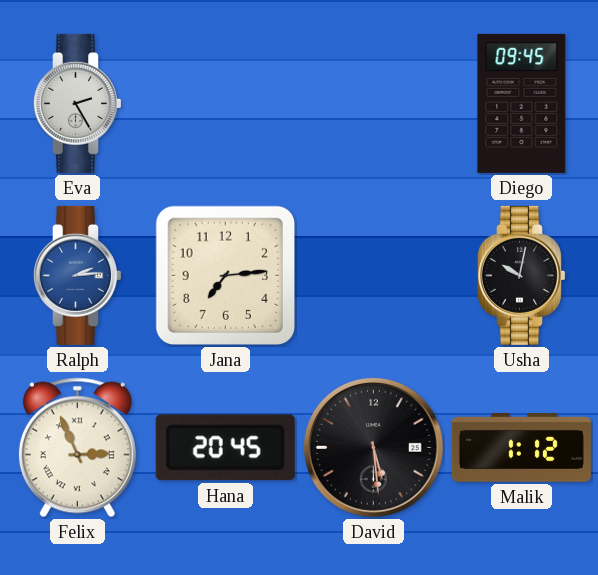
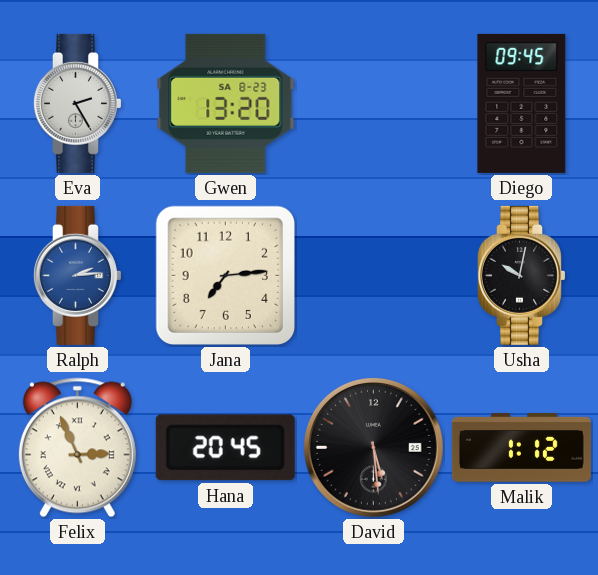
Gwen: none -> 13:20
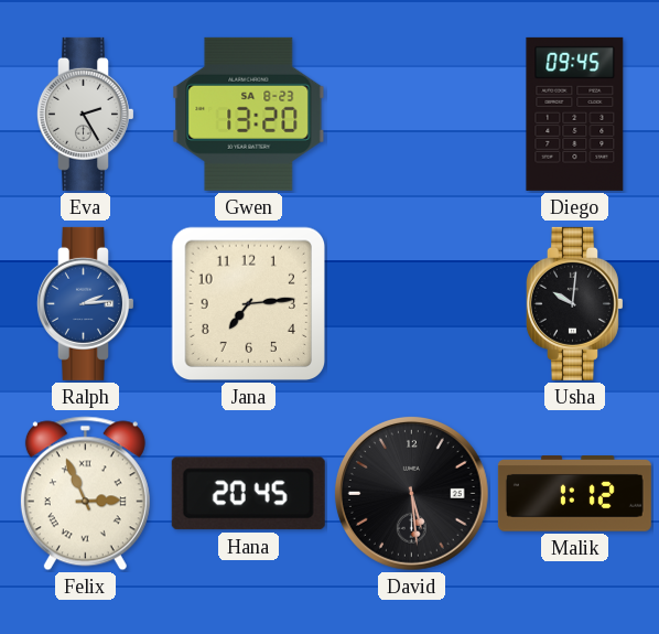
Usha: 10:02 -> 10:01
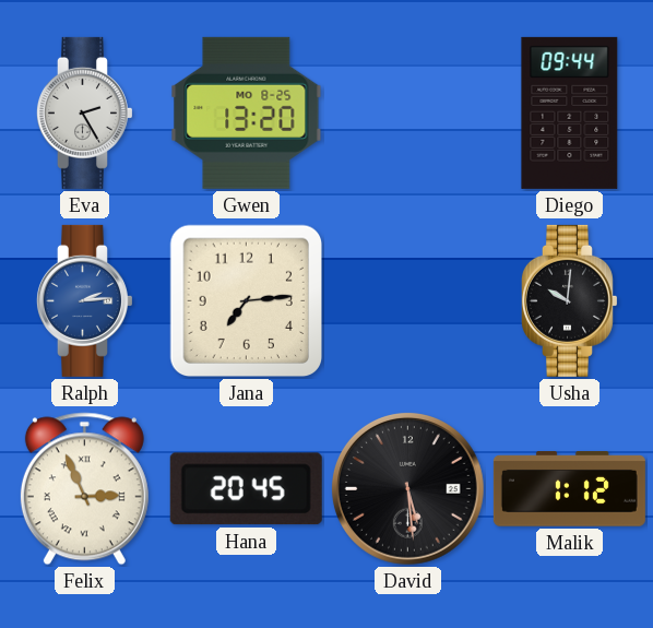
Gwen date: SA 8-23 -> MO 8-25
Diego: 09:45 -> 09:44
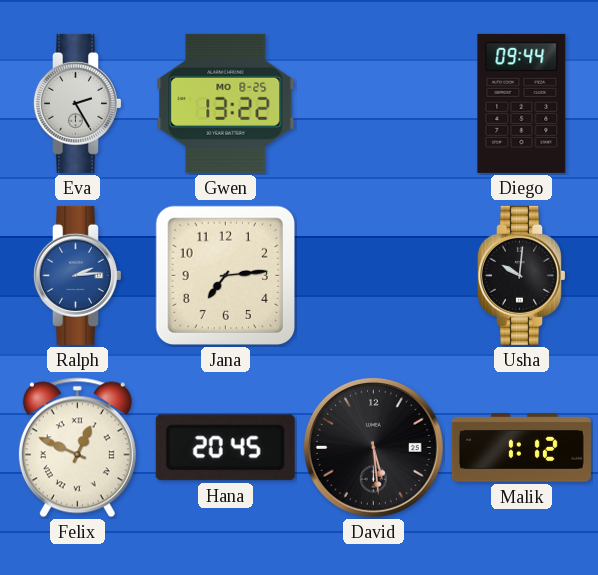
Gwen: 13:20 -> 13:22
Felix: 2:56 -> 12:49
